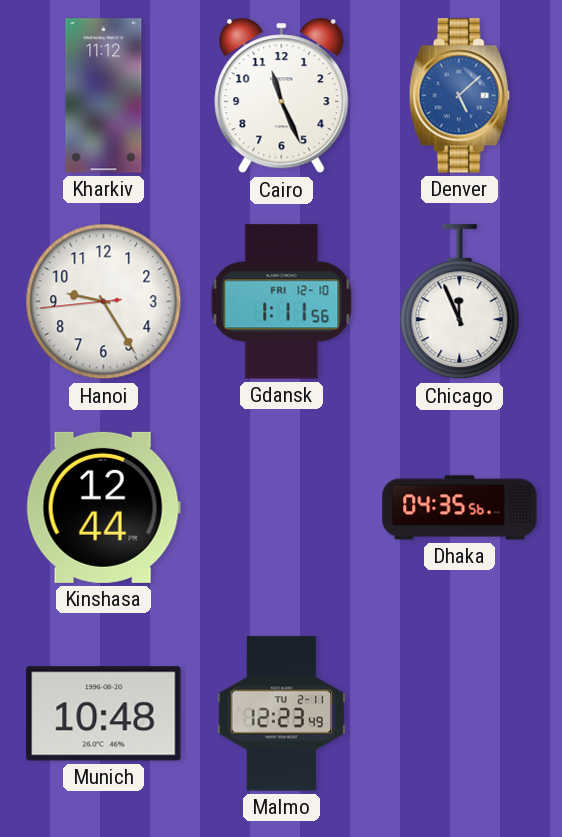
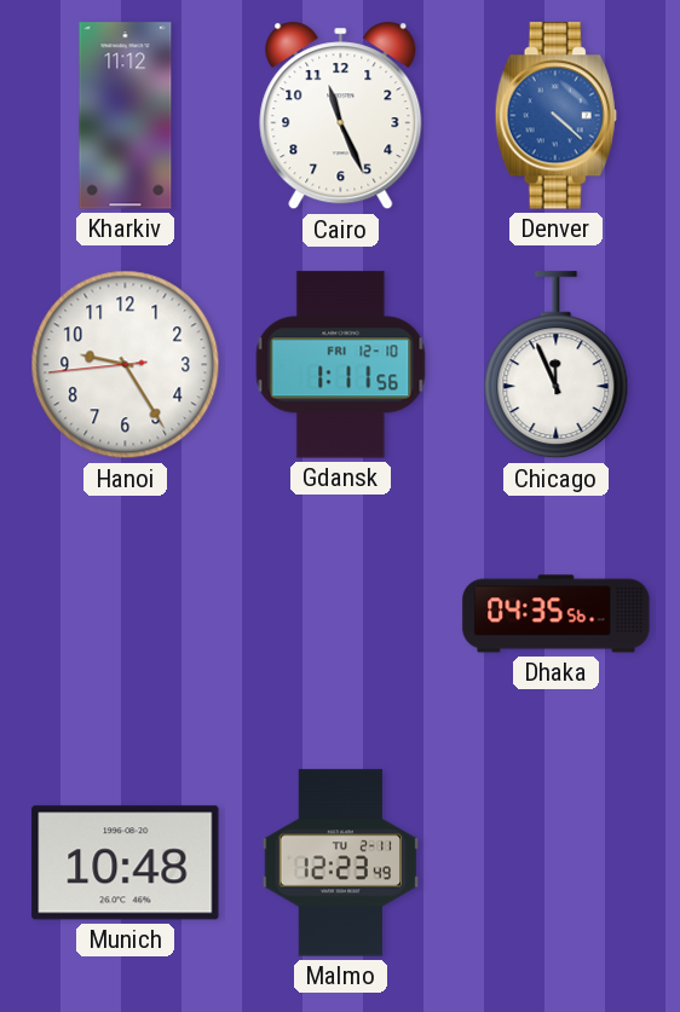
Denver: 5:08 -> 4:22
Kinshasa: 12:44 -> none
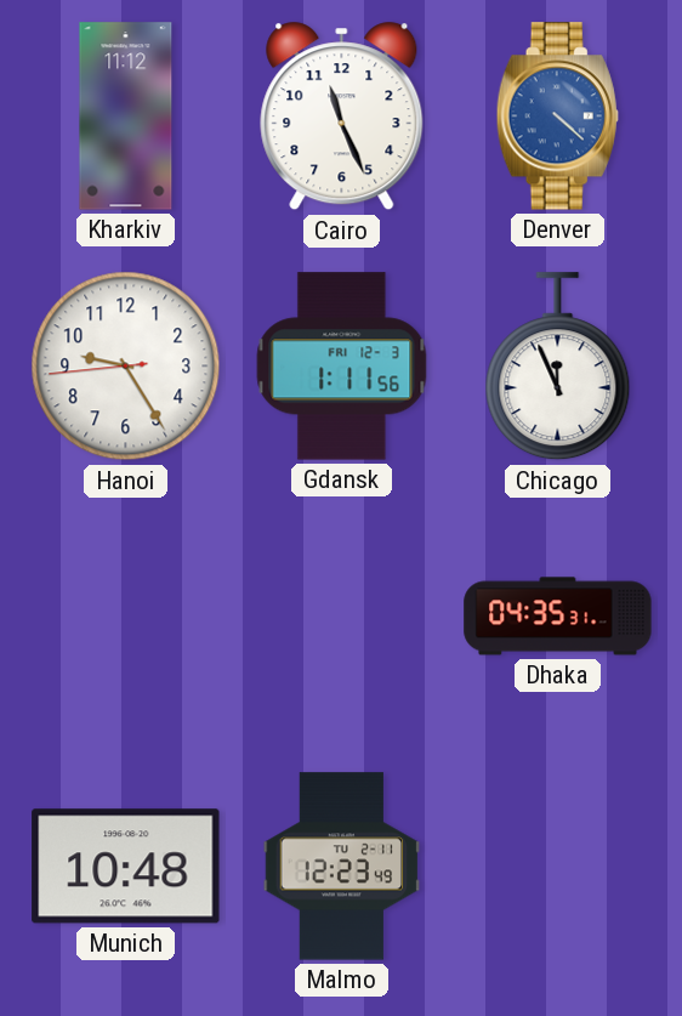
Gdansk date: FRI 12-10 -> FRI 12-3
Dhaka: 04:35:56 -> 04:35:31
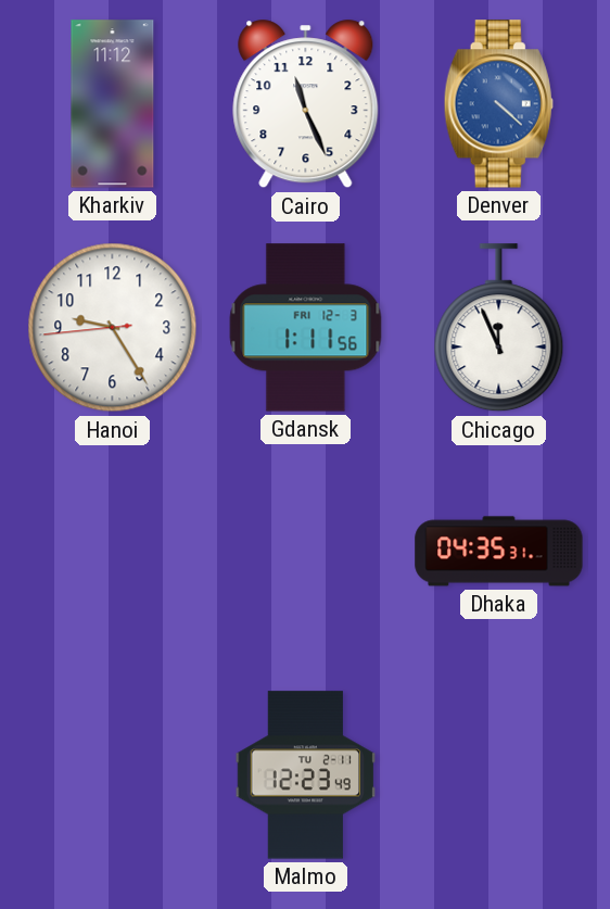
Munich: 10:48 -> none
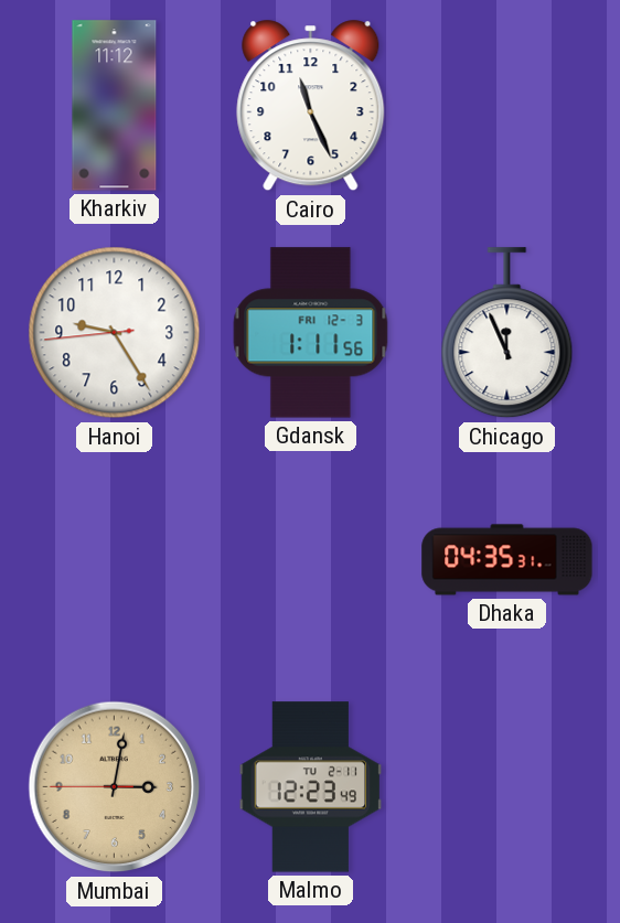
Denver: 4:22 -> none
Mumbai: none -> 3:01
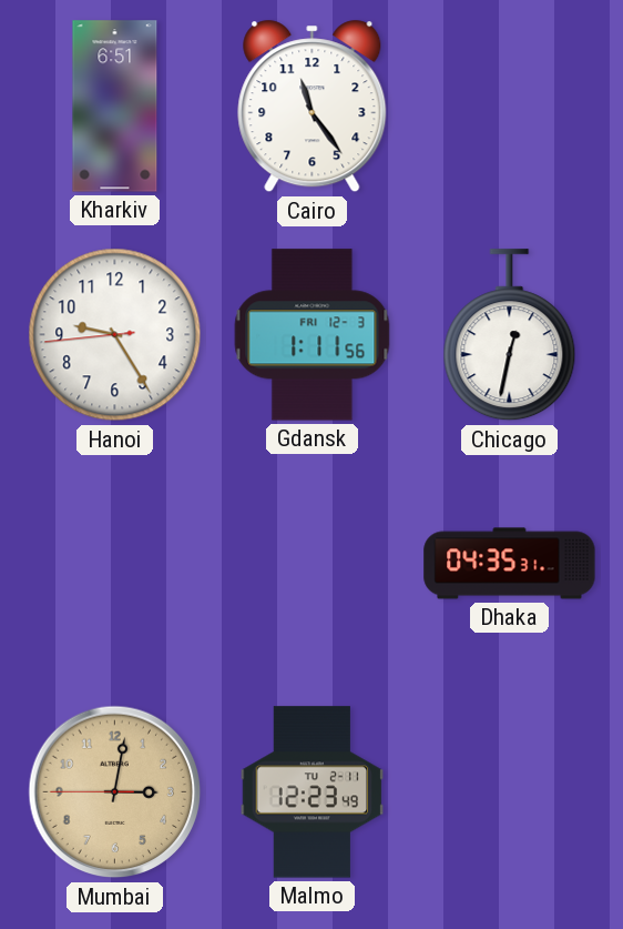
Kharkiv: 11:12 -> 6:51
Cairo: 11:26 -> 11:24
Chicago: 11:56 -> 12:32
